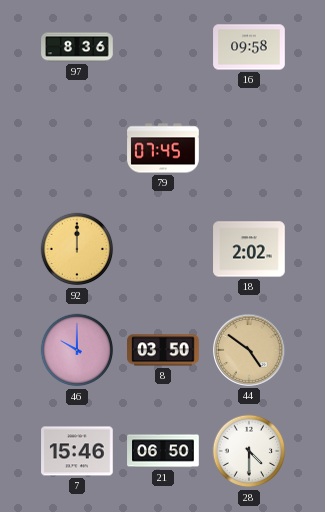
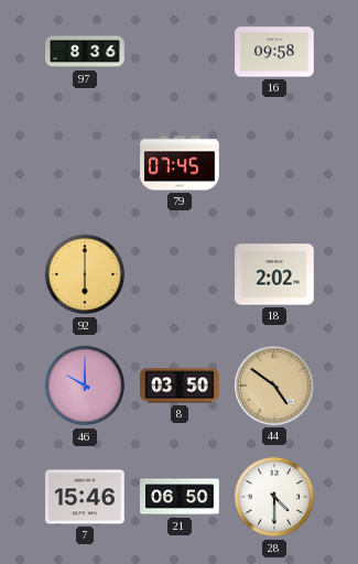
92: 12:00 -> 6:00
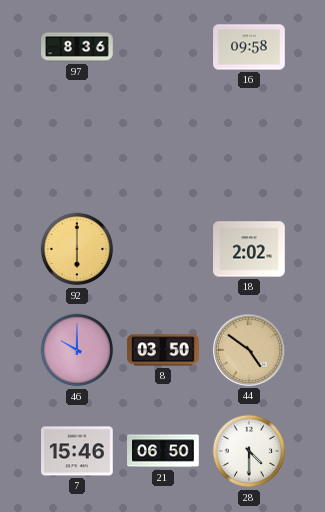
79: 07:45 -> none
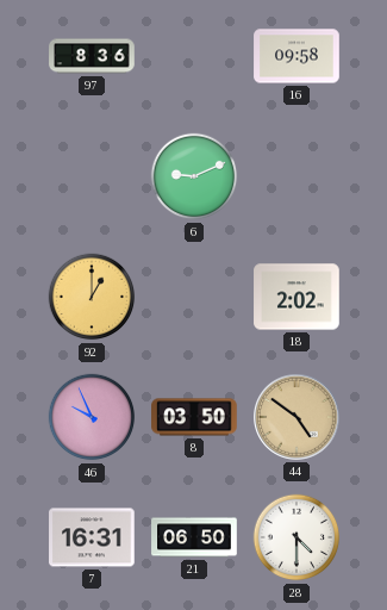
6: none -> 9:11
92: 6:00 -> 1:00
46: 10:00 -> 9:56
7: 15:46 -> 16:31
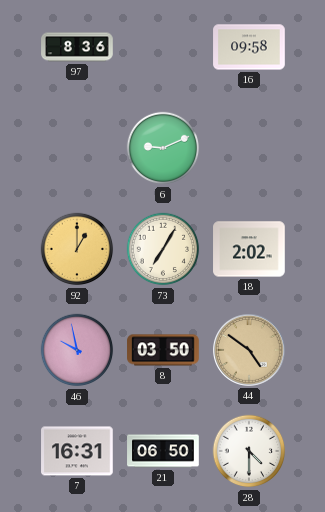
73: none -> 7:05
46: 9:56 -> 9:58
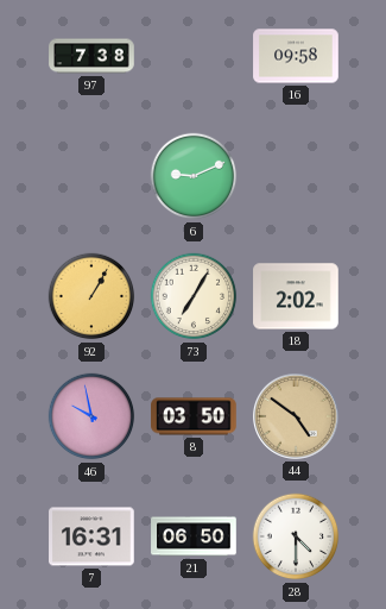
97: 8:36 -> 7:38
92: 1:00 -> 1:05
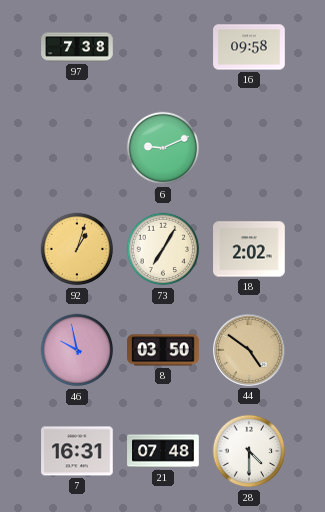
92: 1:05 -> 1:03
21: 06:50 -> 07:48
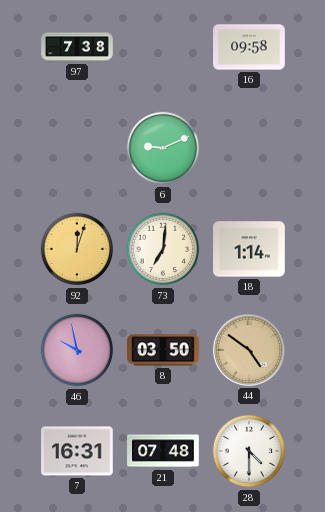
92: 1:03 -> 12:03
73: 7:05 -> 7:01
18: 2:02 -> 1:14
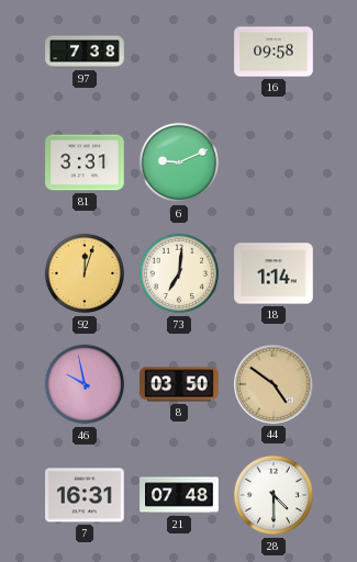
81: none -> 3:31
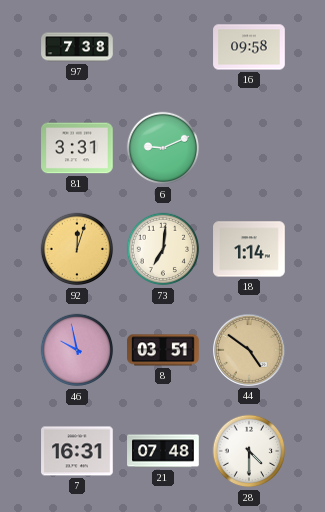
8: 03:50 -> 03:51
